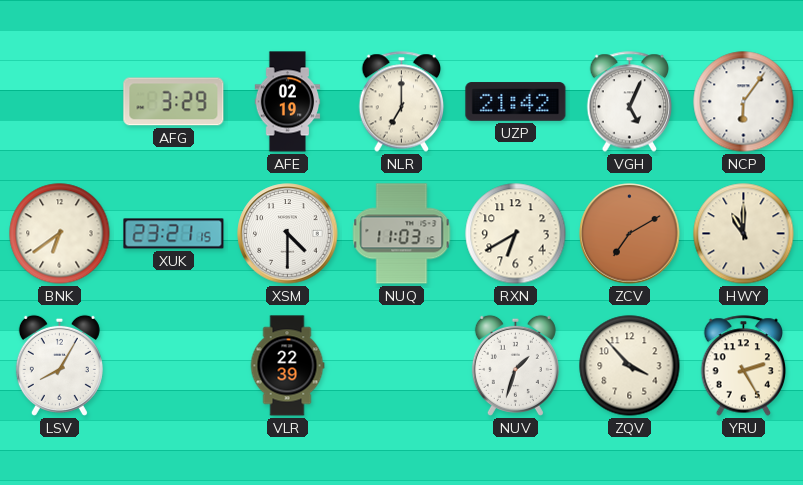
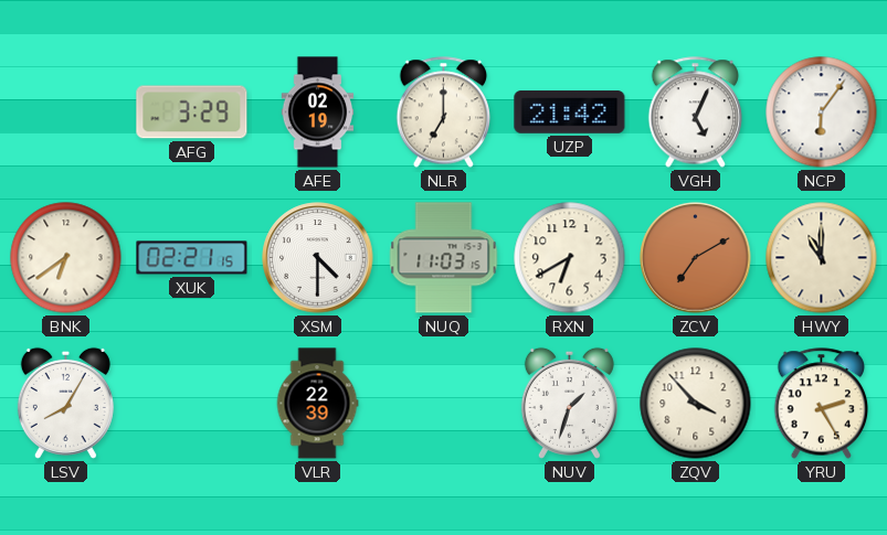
XUK: 23:21 -> 02:21
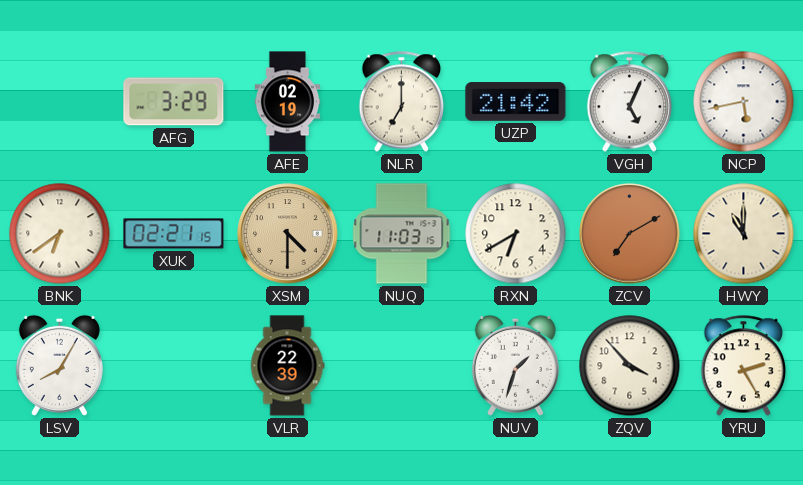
NCP: 6:06 -> 5:43
XSM dial: white -> champagne
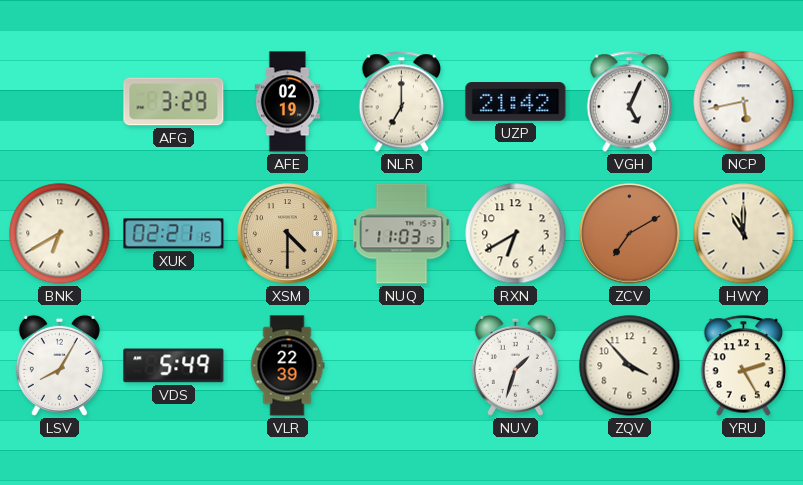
BNK: 6:39 -> 6:40
VDS: none -> 5:49
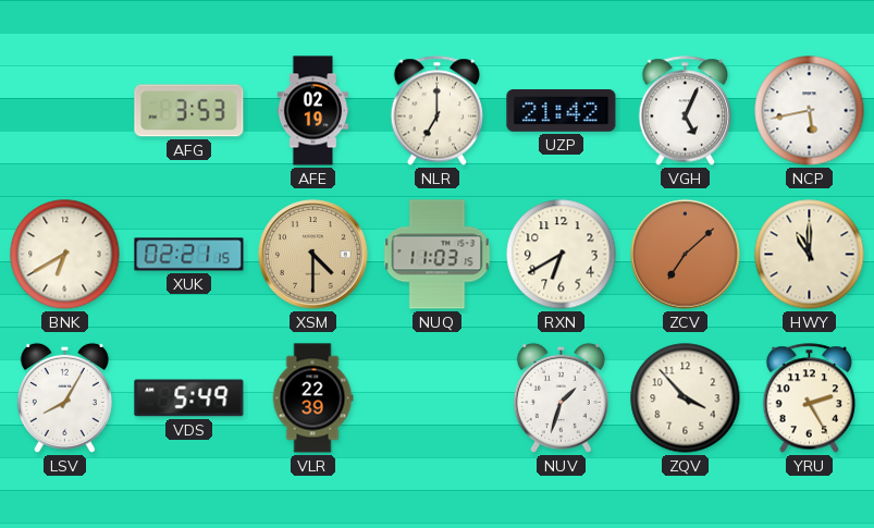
AFG: 3:29 -> 3:53
ZCV: 7:10 -> 7:08
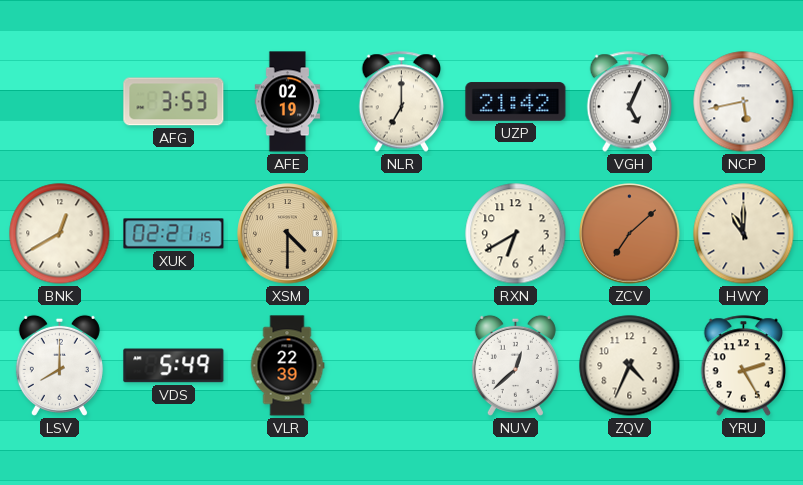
BNK: 6:40 -> 12:40
NUQ: 11:03 -> none
LSV: 8:05 -> 8:00
NUV: 1:33 -> 12:38
ZQV: 3:53 -> 4:34
